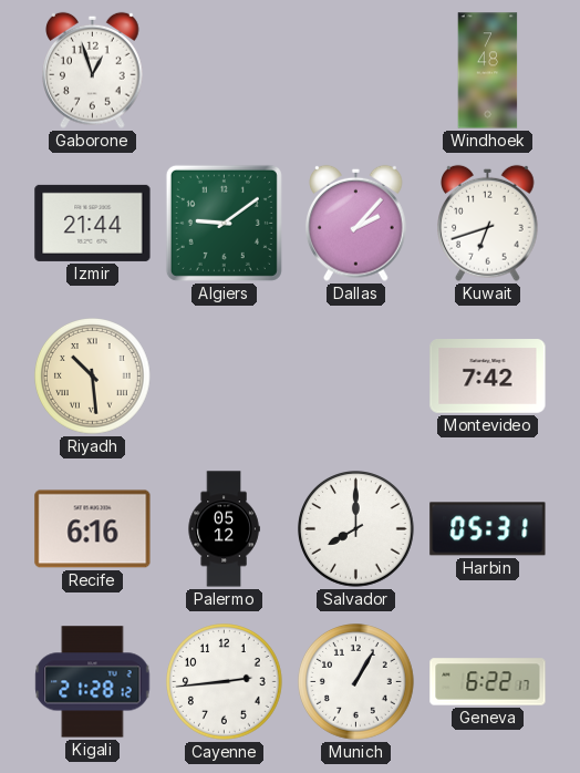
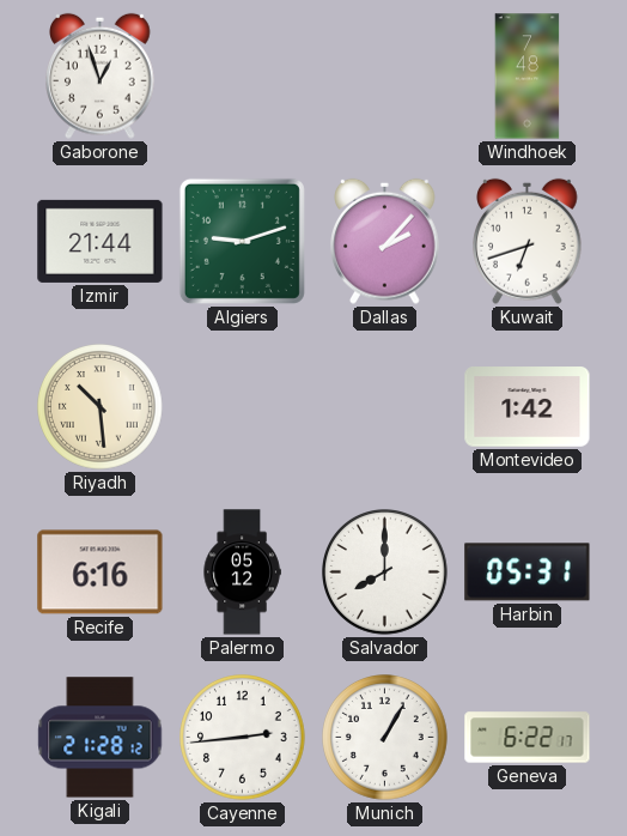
Algiers: 9:09 -> 9:12
Montevideo: 7:42 -> 1:42
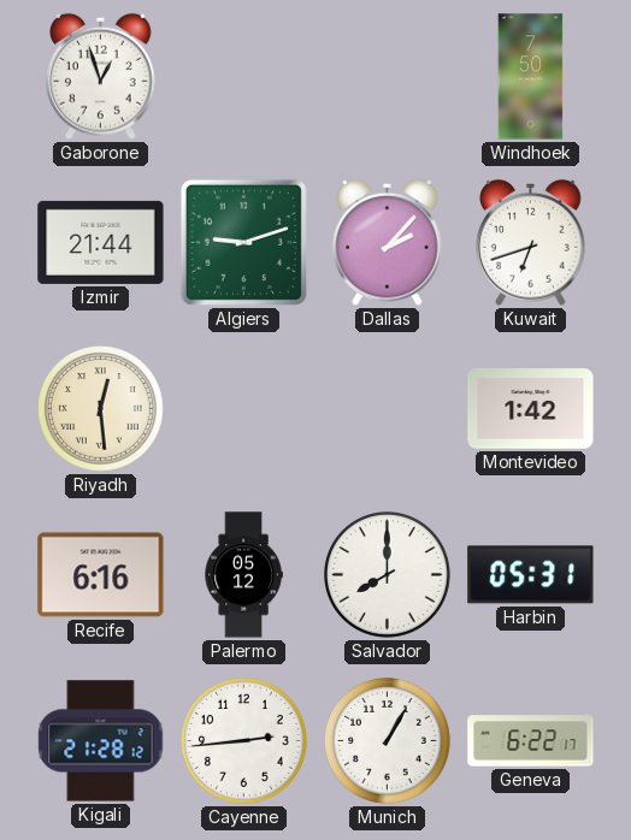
Windhoek: 7:48 -> 7:50
Riyadh: 10:29 -> 12:29
